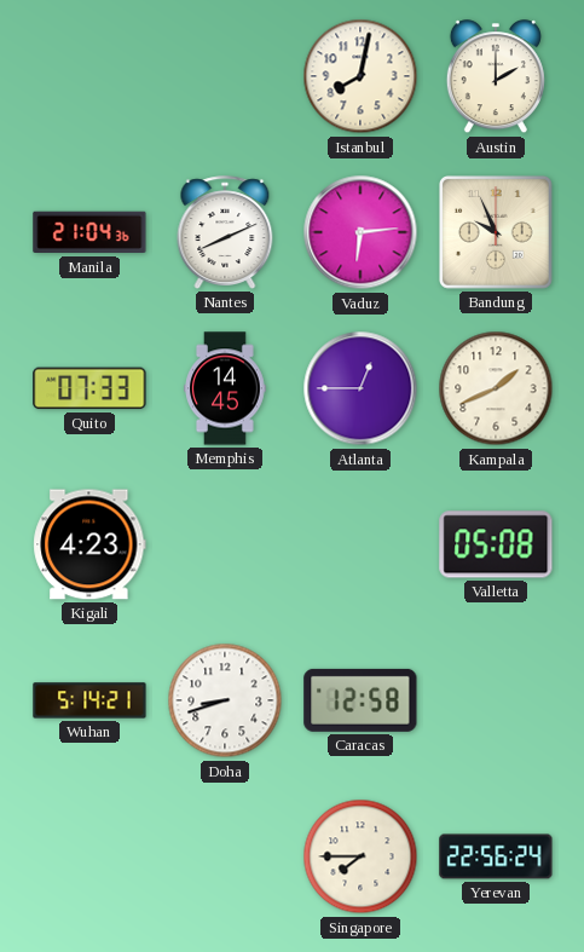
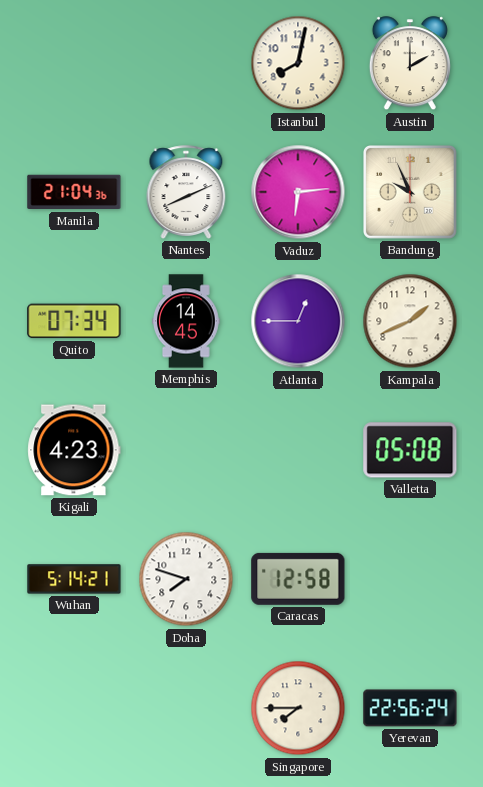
Quito: 07:33 -> 07:34
Doha: 8:42 -> 7:48
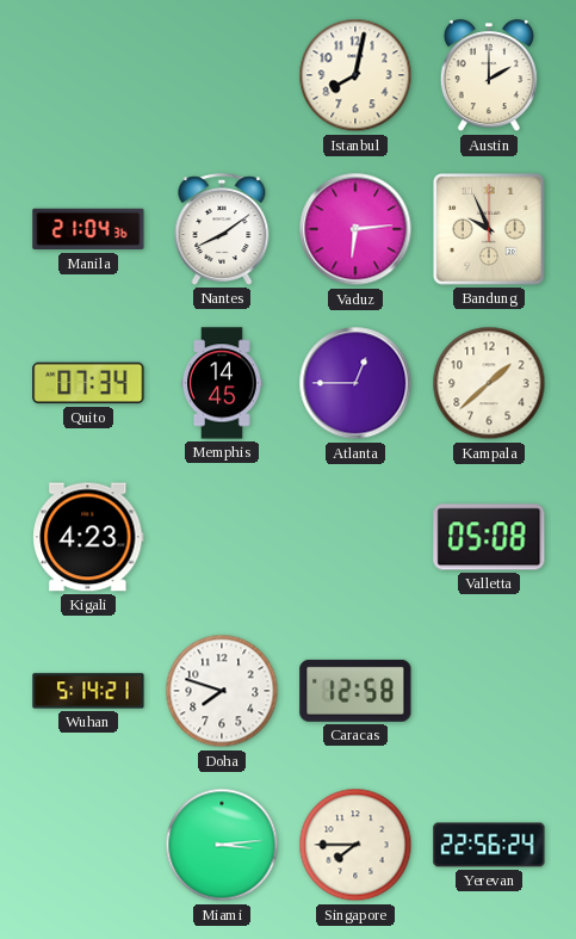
Nantes: 8:11 -> 8:09
Kampala: 1:41 -> 1:38
Miami: none -> 3:14
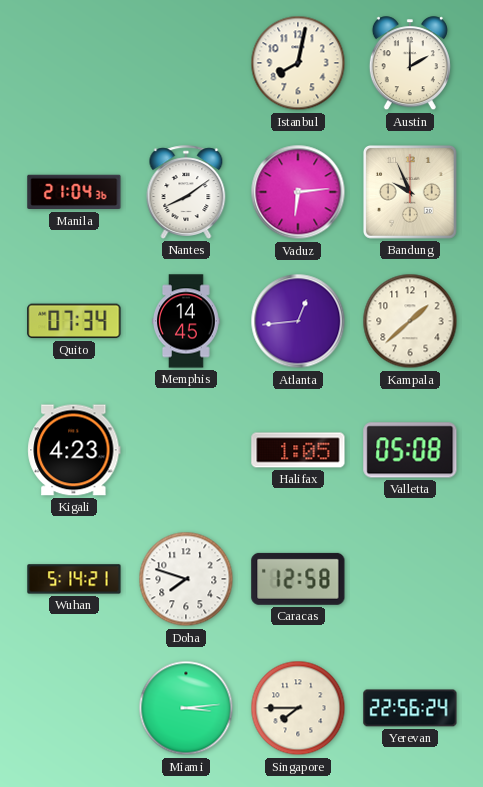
Atlanta: 12:45 -> 12:44
Halifax: none -> 1:05
